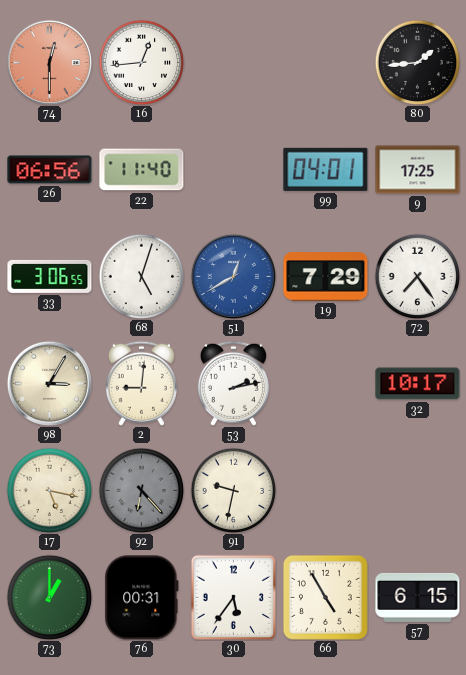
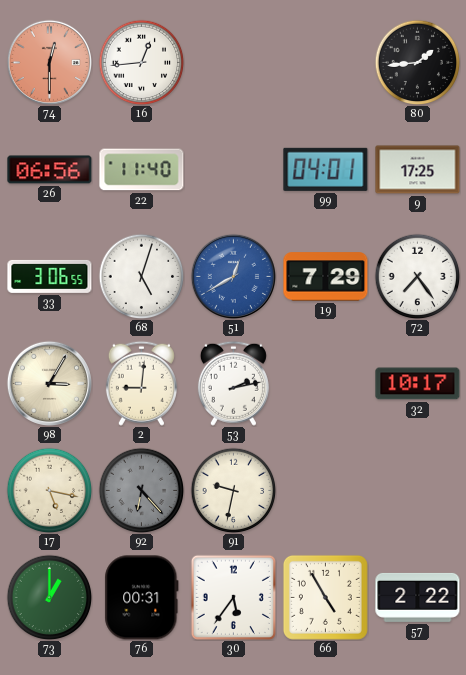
57: 6:15 -> 2:22
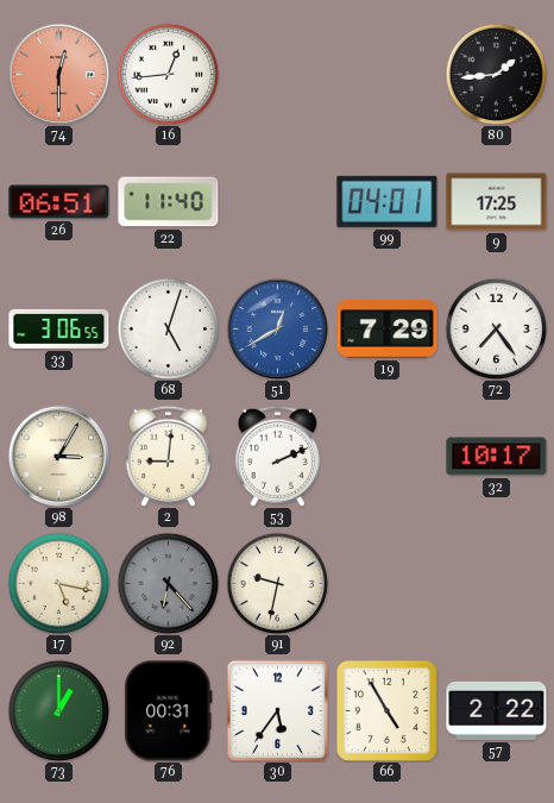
26: 06:56 -> 06:51
53: 2:13 -> 2:11
